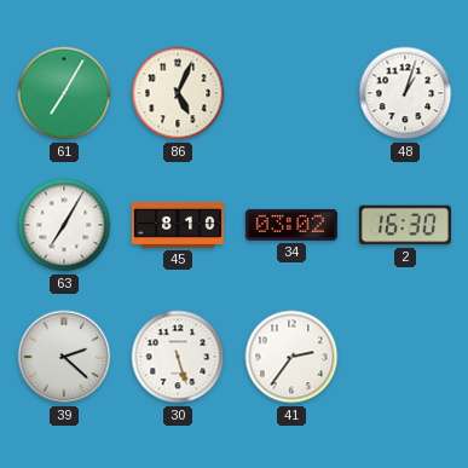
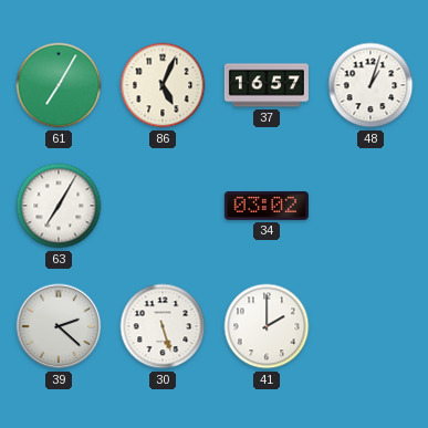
37: none -> 16:57
45: 8:10 -> none
2: 16:30 -> none
41: 2:36 -> 2:00
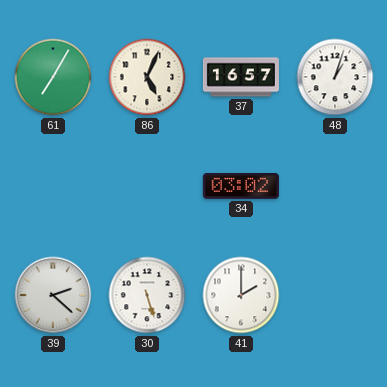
63: 7:05 -> none
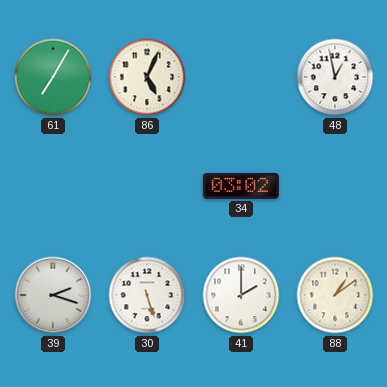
37: 16:57 -> none
48: 1:03 -> 12:58
39: 2:22 -> 2:18
88: none -> 1:09
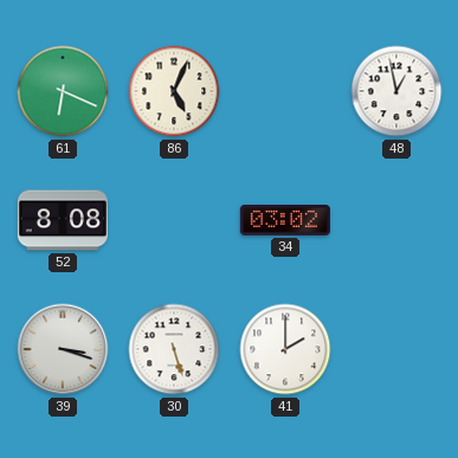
61: 7:05 -> 6:19
52: none -> 8:08
39: 2:18 -> 3:18
88: 1:09 -> none
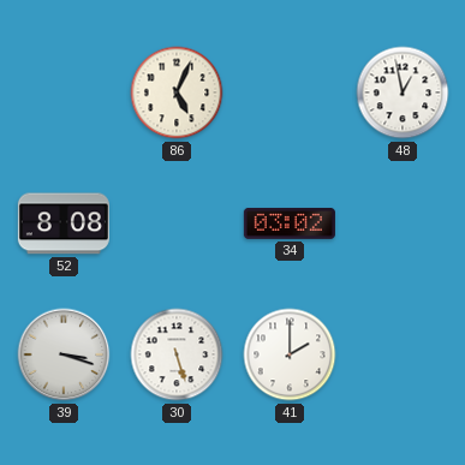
61: 6:19 -> none
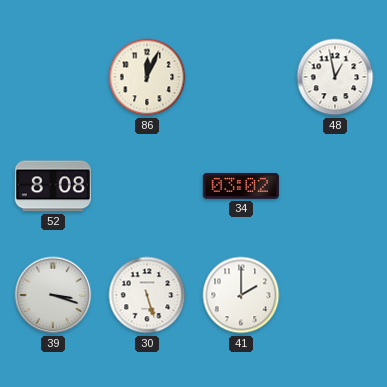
86: 5:04 -> 12:04
